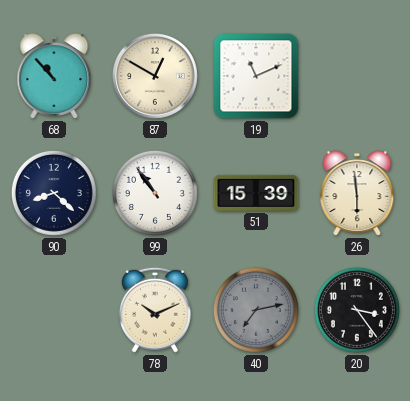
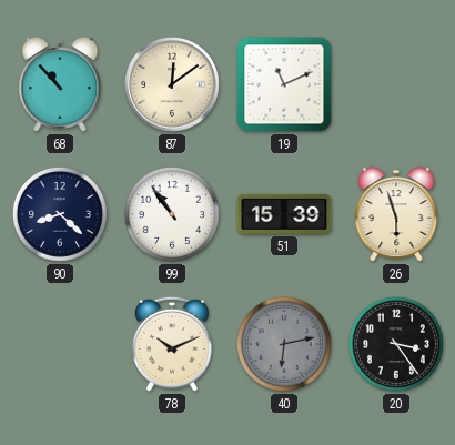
87: 12:50 -> 12:09
26: 5:59 -> 5:57
40: 7:13 -> 6:13
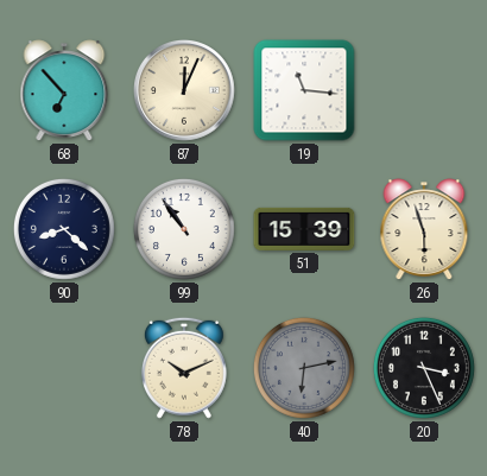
68: 10:53 -> 6:53
87: 12:09 -> 12:04
19: 11:11 -> 11:16
20: 3:24 -> 3:26
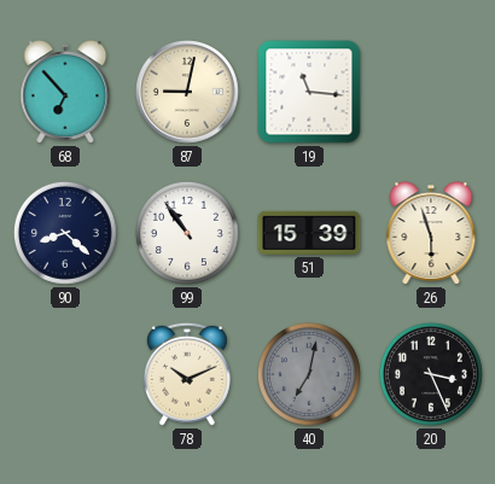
87: 12:04 -> 9:02
40: 6:13 -> 7:02
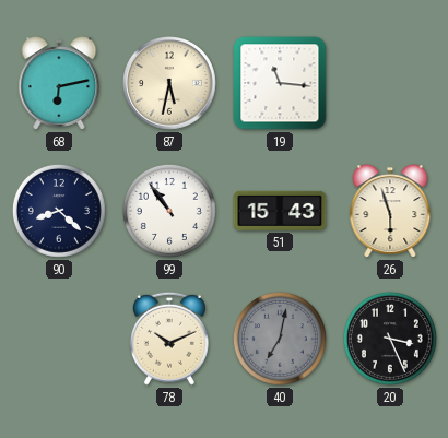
68: 6:53 -> 6:13
87: 9:02 -> 5:32
51: 15:39 -> 15:43
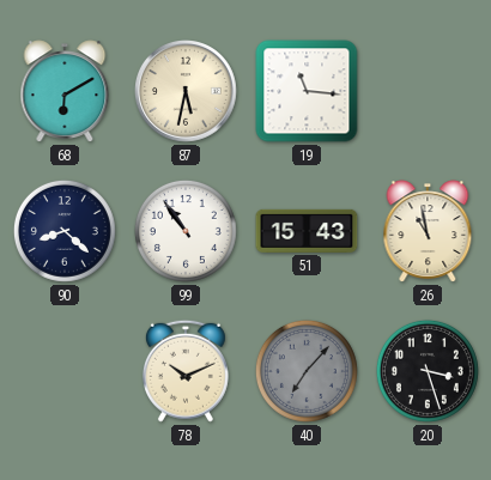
68: 6:13 -> 6:10
26: 5:57 -> 10:58
40: 7:02 -> 7:07
20: 3:26 -> 3:27
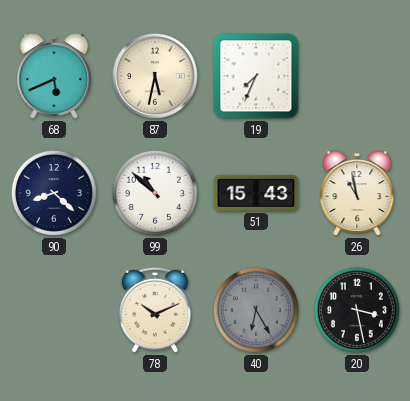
68: 6:10 -> 5:41
19: 11:16 -> 7:34
99: 10:54 -> 10:52
40: 7:07 -> 6:25
20: 3:27 -> 3:28
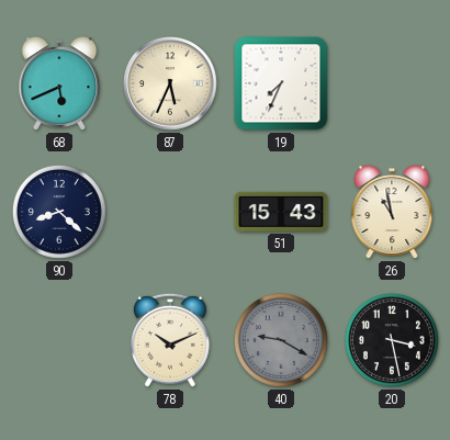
87: 5:32 -> 5:34
99: 10:52 -> none
40: 6:25 -> 9:20
